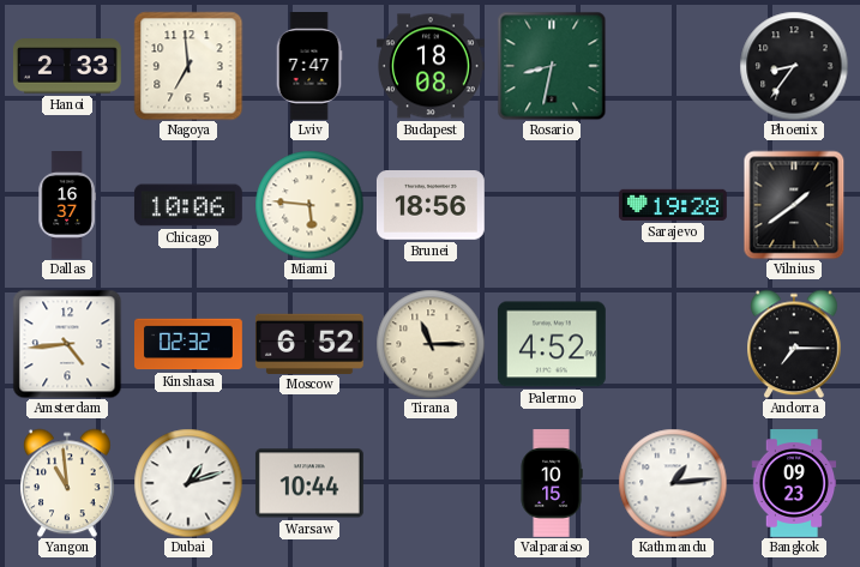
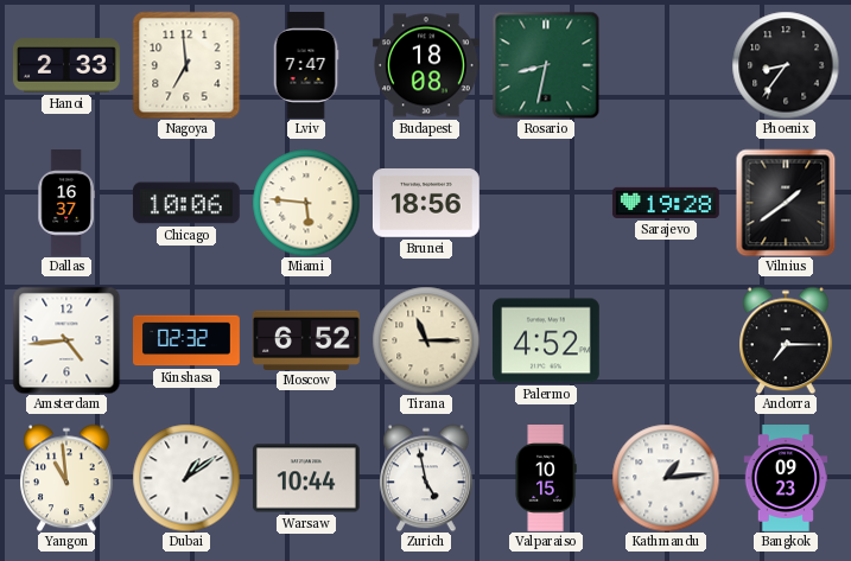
Dubai: 1:12 -> 1:09
Zurich: none -> 4:58
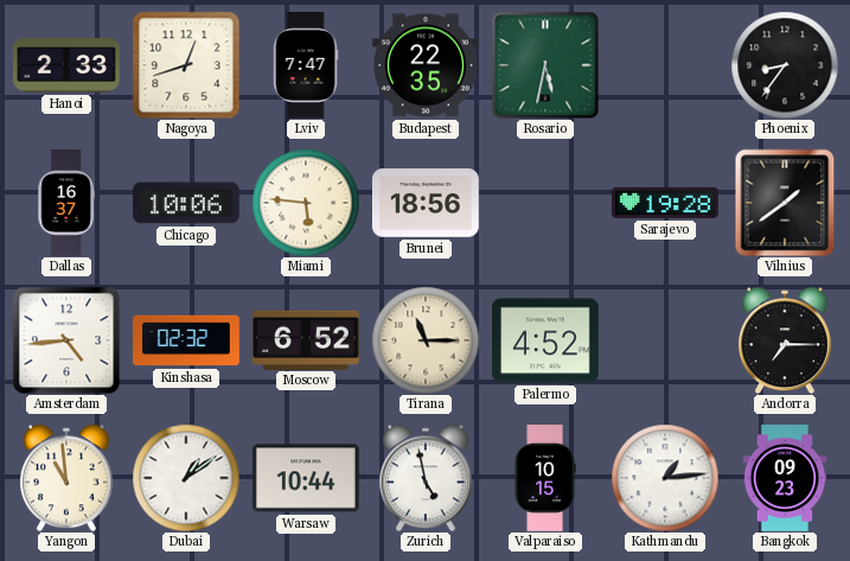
Nagoya: 6:59 -> 12:42
Budapest: 18:08 -> 22:35
Rosario: 8:32 -> 5:32
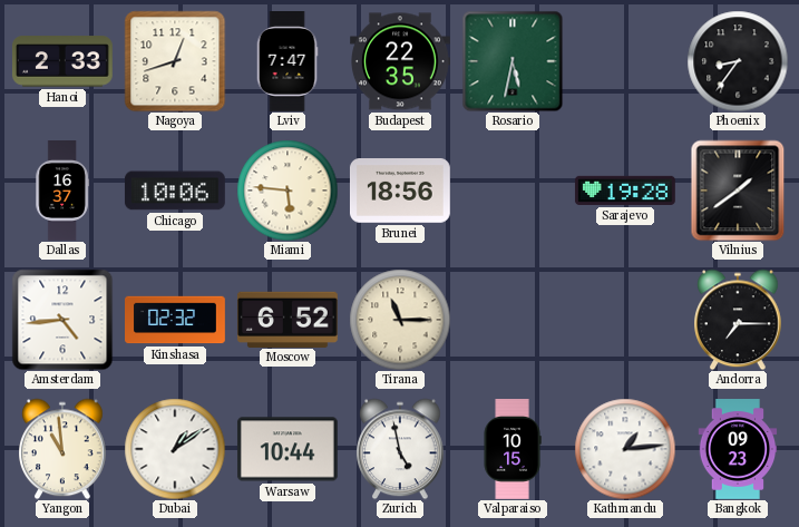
Palermo: 4:52 -> none
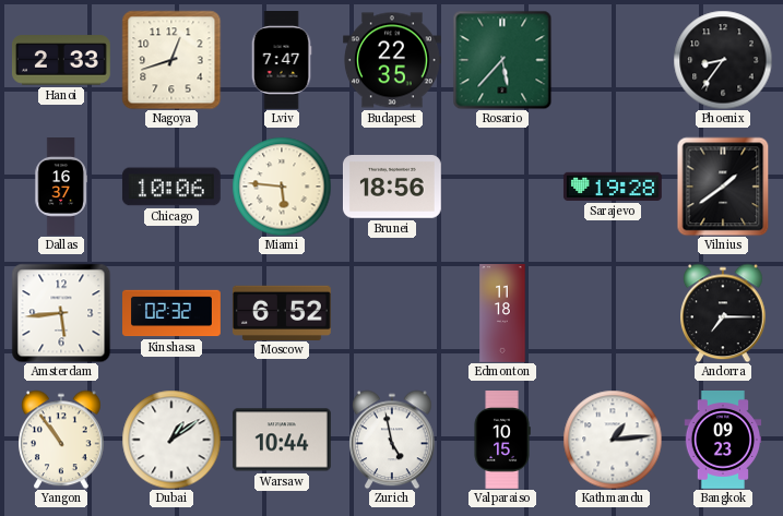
Rosario: 5:32 -> 5:37
Amsterdam: 4:44 -> 5:44
Tirana: 11:15 -> none
Edmonton: none -> 11:18
Yangon: 10:59 -> 10:54
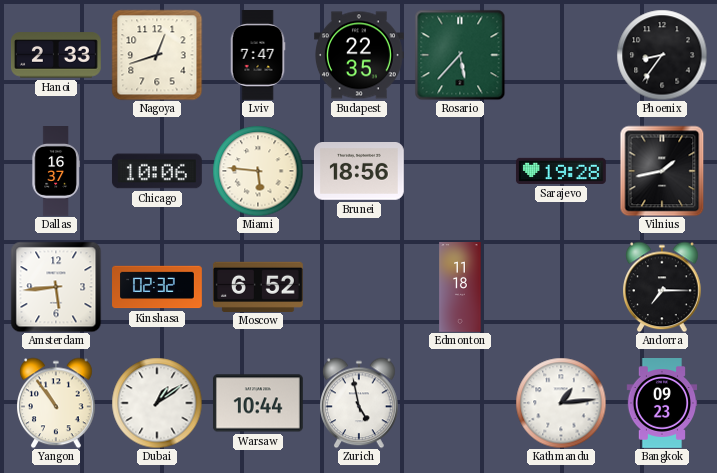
Vilnius: 1:39 -> 1:43
Valparaiso: 10:15 -> none
